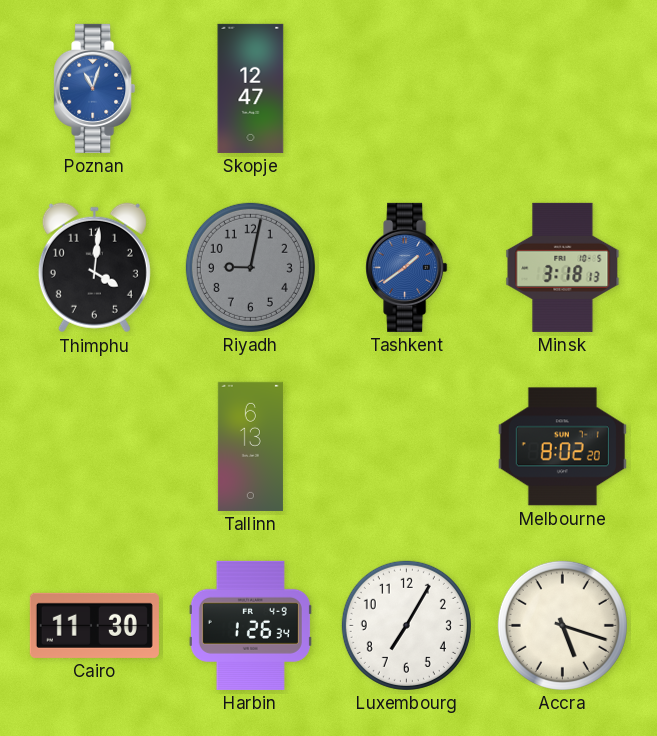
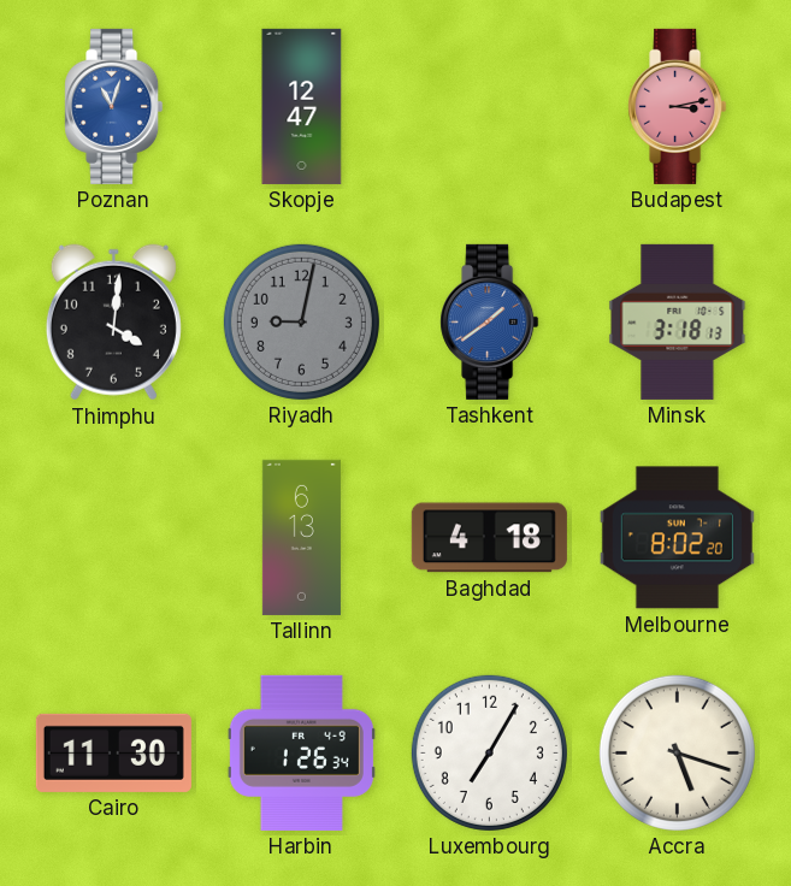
Budapest: none -> 3:13
Baghdad: none -> 4:18
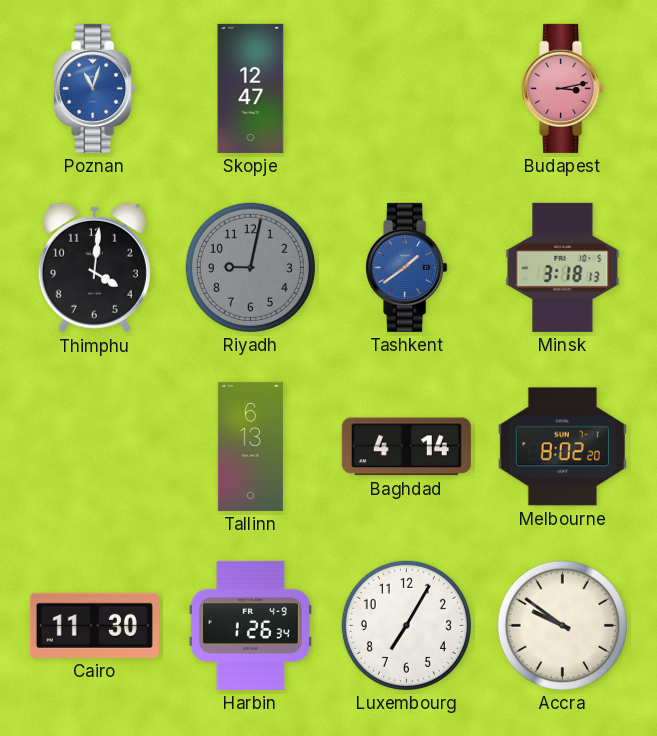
Baghdad: 4:18 -> 4:14
Accra: 5:18 -> 9:51
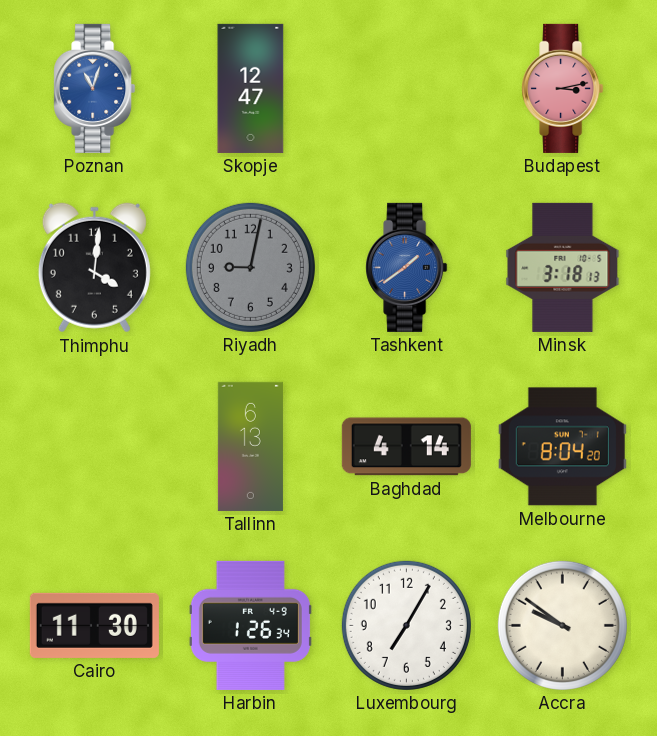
Melbourne: 8:02 -> 8:04
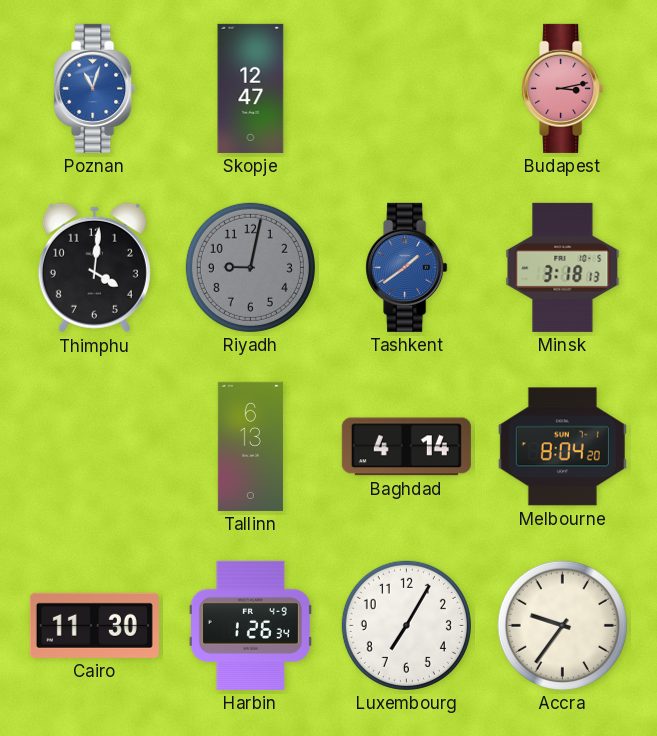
Accra: 9:51 -> 9:36
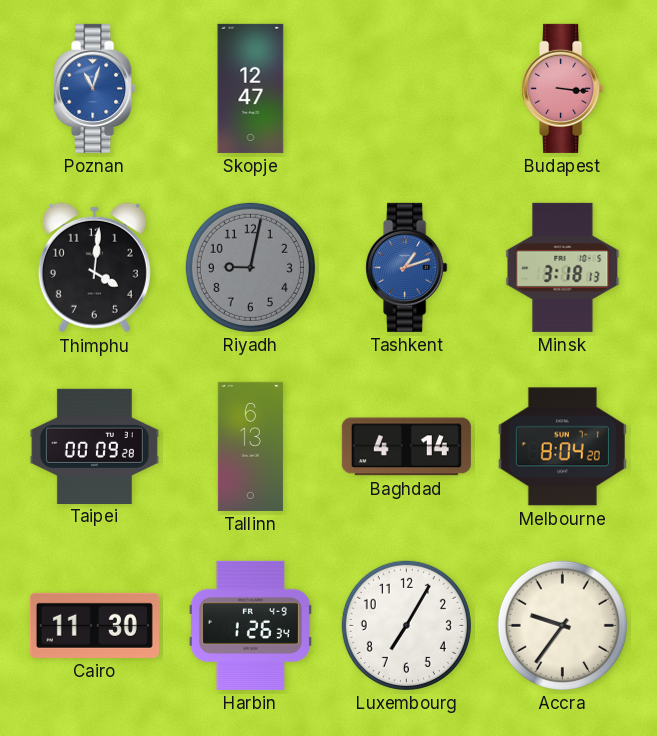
Budapest: 3:13 -> 3:16
Tashkent: 1:39 -> 1:12
Taipei: none -> 00:09
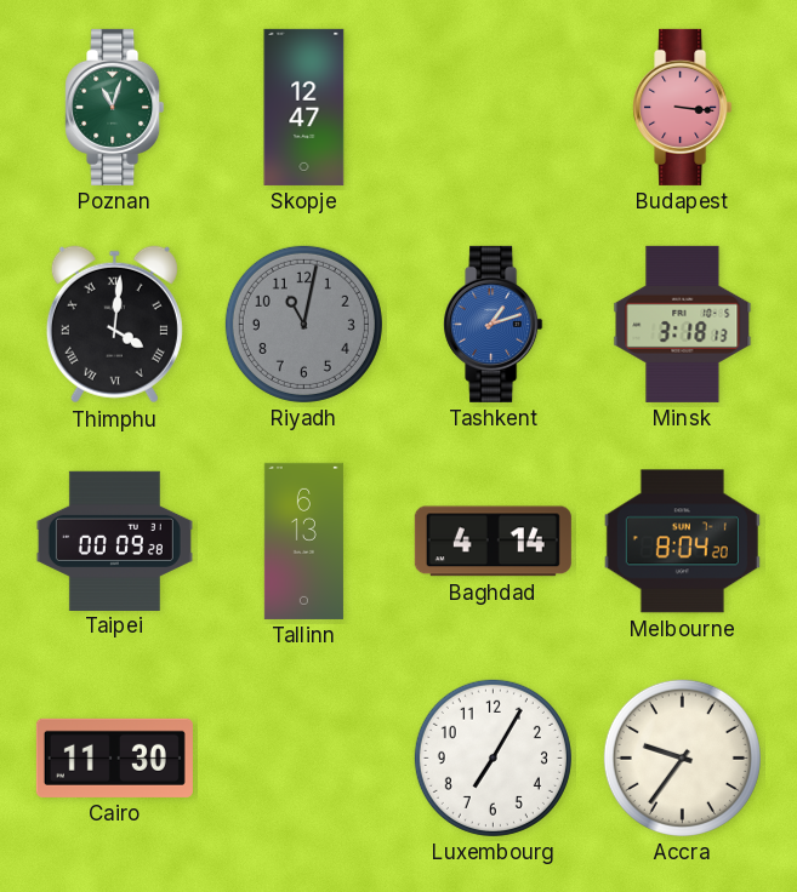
Poznan dial: blue -> green
Thimphu numerals: Arabic -> Roman
Riyadh: 9:02 -> 11:02
Harbin: 1:26 -> none
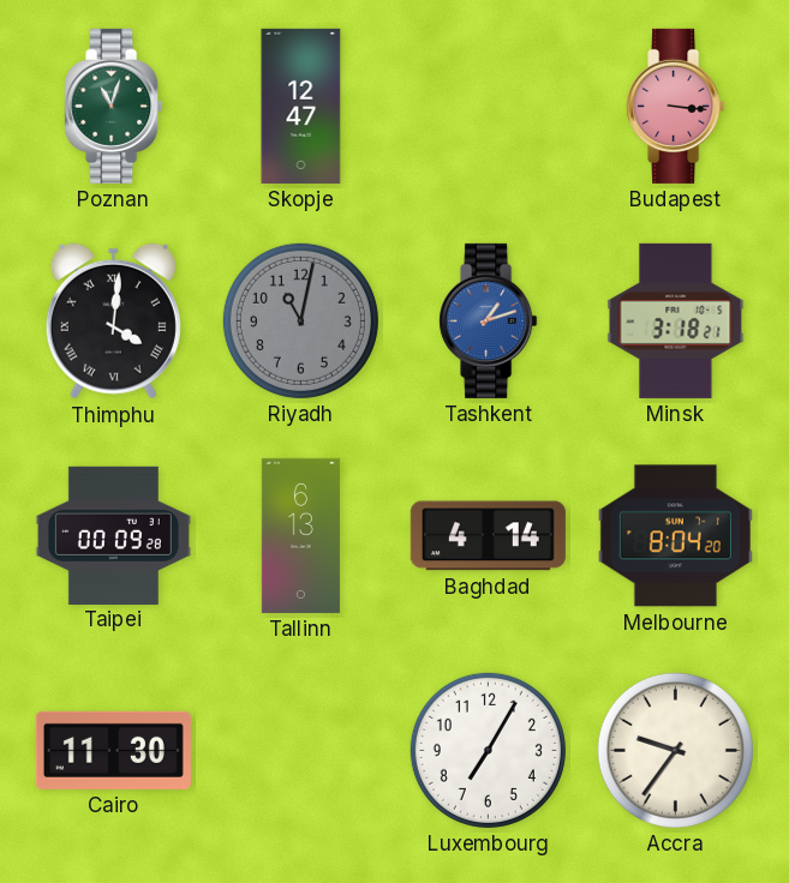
Minsk: 3:18:13 -> 3:18:21
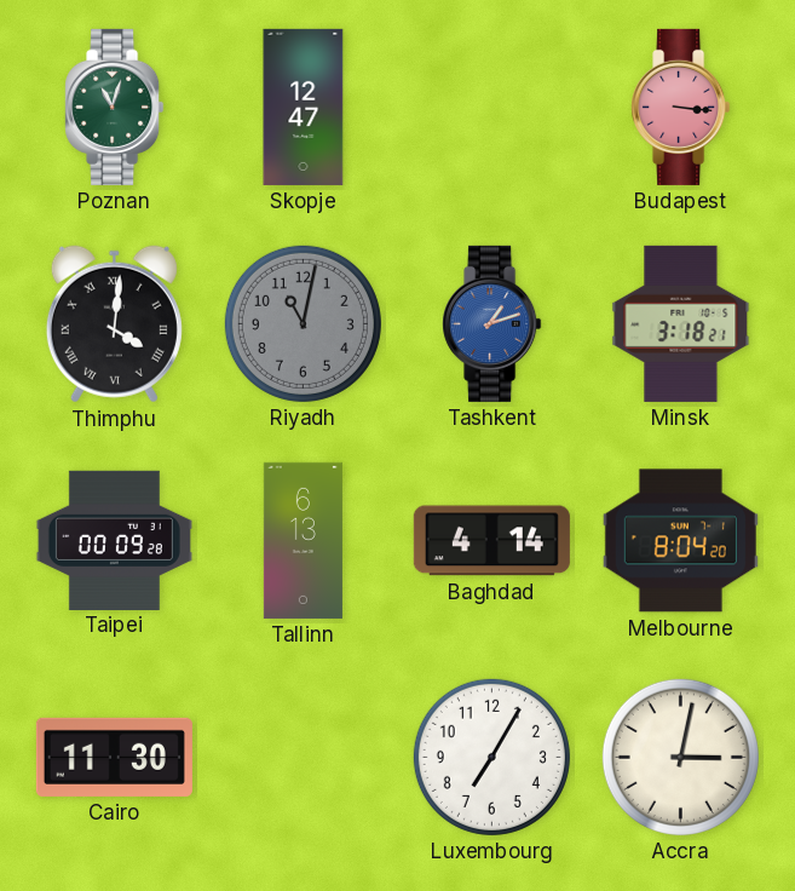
Accra: 9:36 -> 3:02
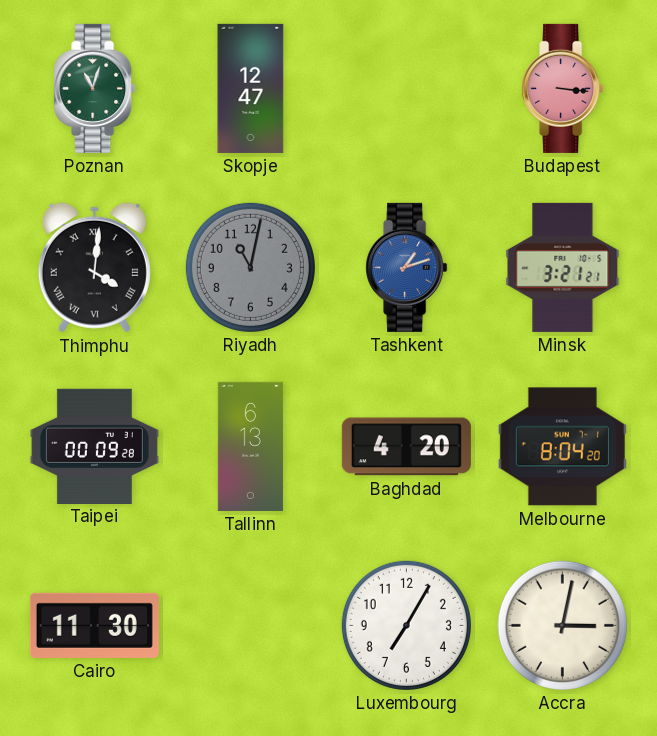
Minsk: 3:18 -> 3:21
Baghdad: 4:14 -> 4:20
